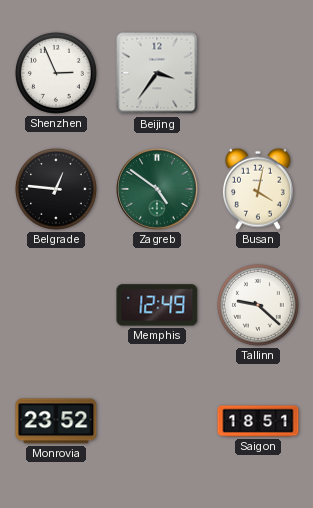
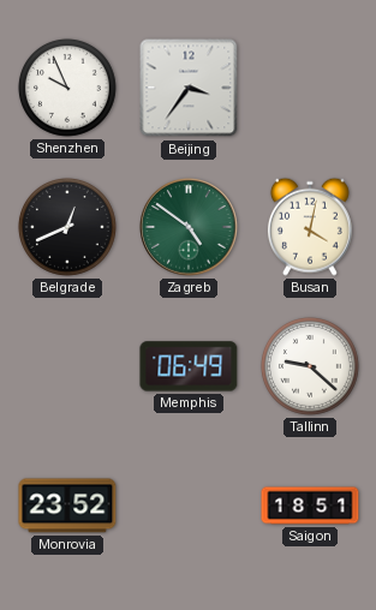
Shenzhen: 2:56 -> 9:56
Belgrade: 12:46 -> 12:41
Memphis: 12:49 -> 06:49
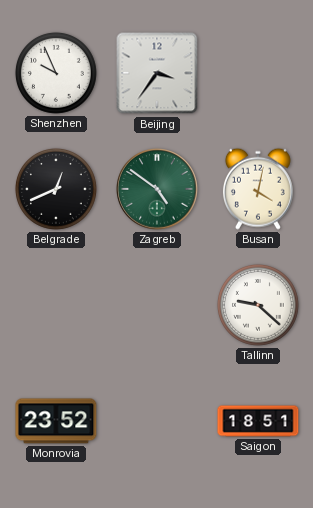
Memphis: 06:49 -> none
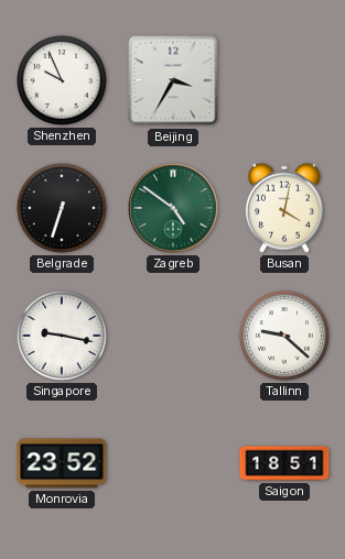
Beijing: 3:36 -> 3:35
Belgrade: 12:41 -> 6:33
Singapore: none -> 9:17
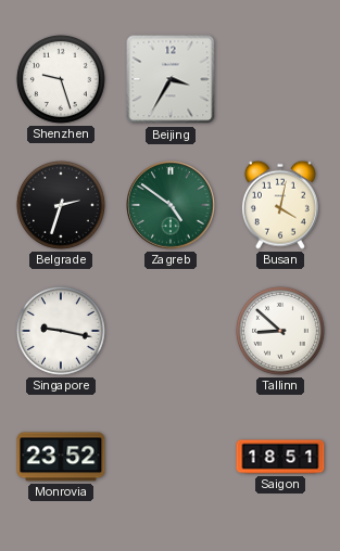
Shenzhen: 9:56 -> 9:27
Belgrade: 6:33 -> 2:33
Tallinn: 9:22 -> 8:52
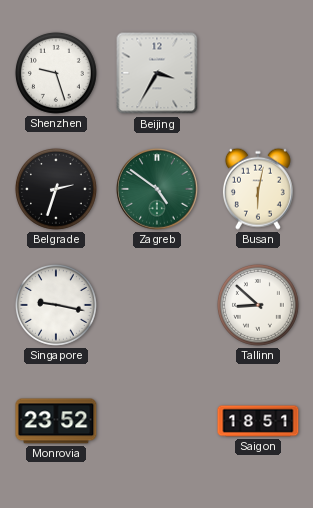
Busan: 4:02 -> 6:02
